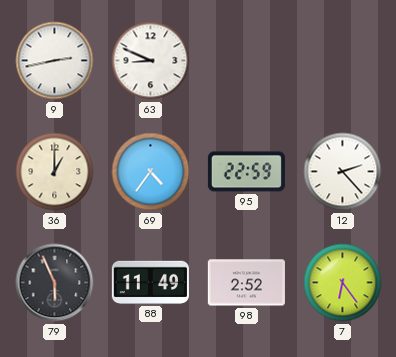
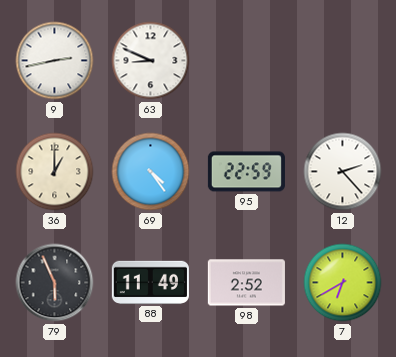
69: 4:36 -> 4:24
7: 6:24 -> 6:40
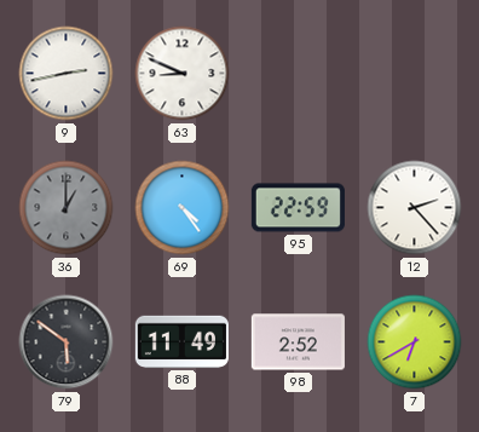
36 dial: cream -> grey
79: 5:56 -> 5:51
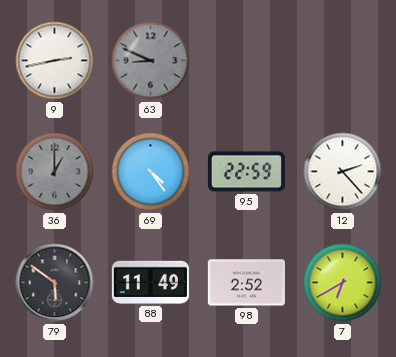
63 dial: white -> grey
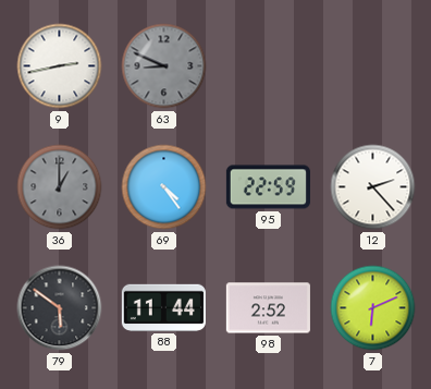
88: 11:49 -> 11:44
7: 6:40 -> 6:11
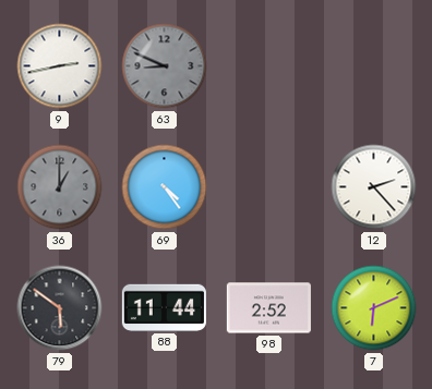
95: 22:59 -> none
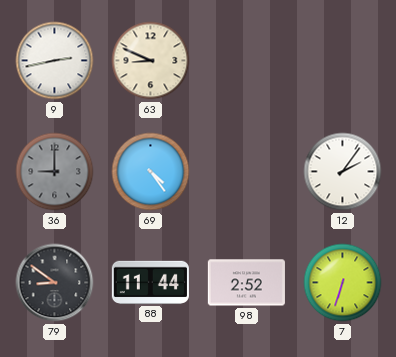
63 dial: grey -> cream
36: 1:00 -> 9:00
12: 2:23 -> 2:06
79: 5:51 -> 8:51
7: 6:11 -> 6:33
